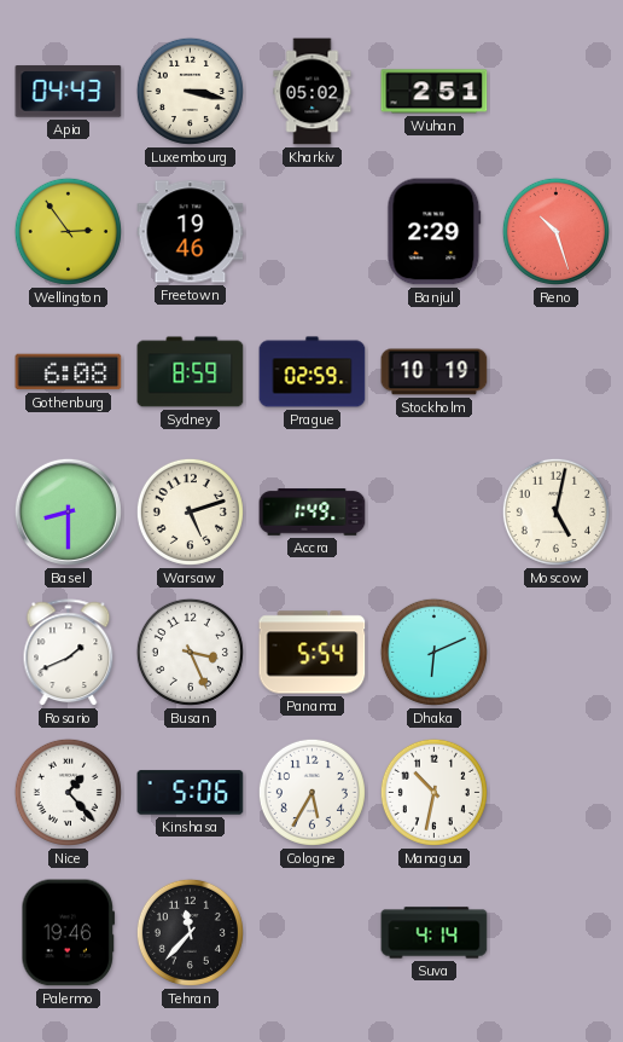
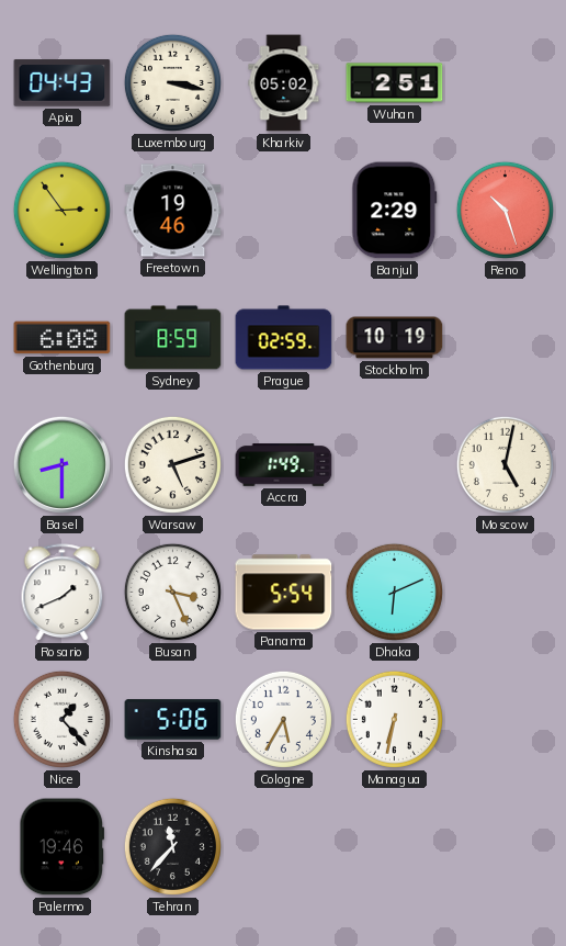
Managua: 10:32 -> 6:32
Suva: 4:14 -> none
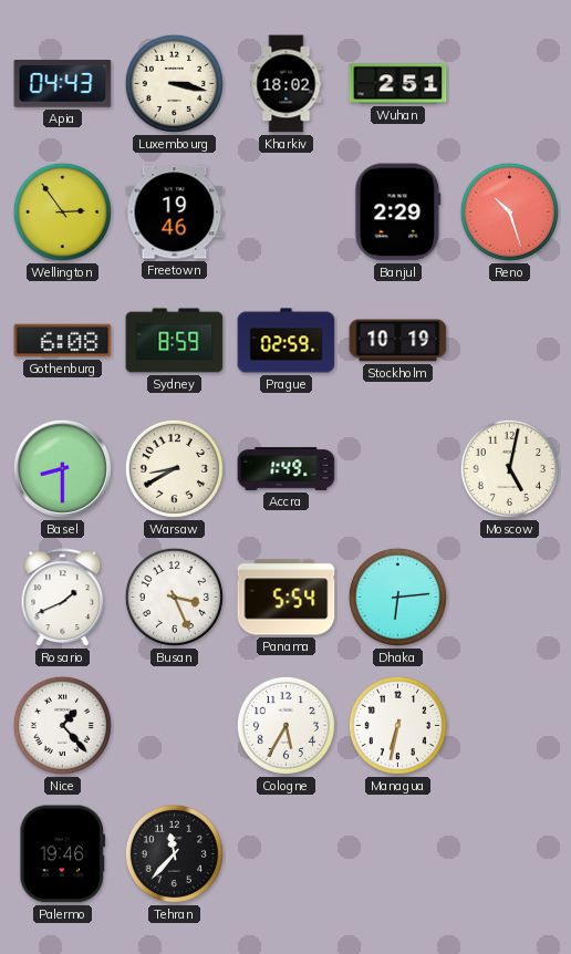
Kharkiv: 05:02 -> 18:02
Warsaw: 5:12 -> 8:40
Dhaka: 6:11 -> 6:14
Kinshasa: 5:06 -> none
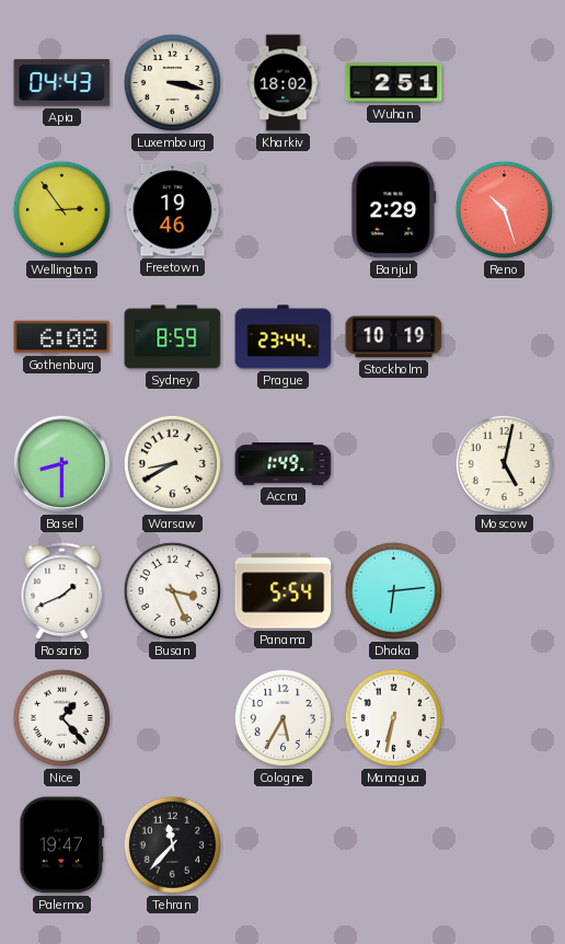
Prague: 02:59 -> 23:44
Palermo: 19:46 -> 19:47
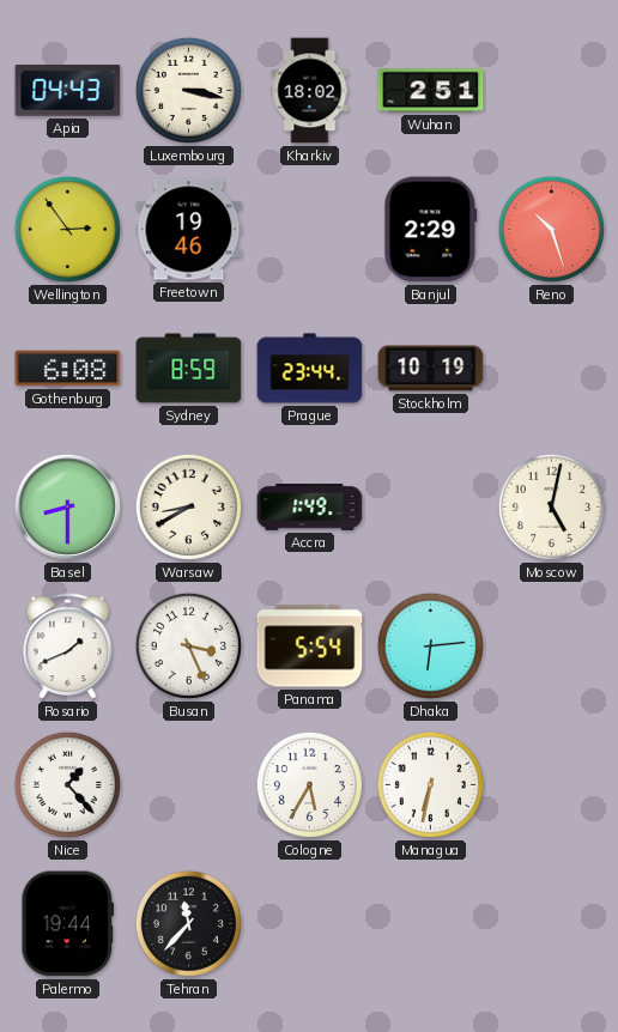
Palermo: 19:47 -> 19:44
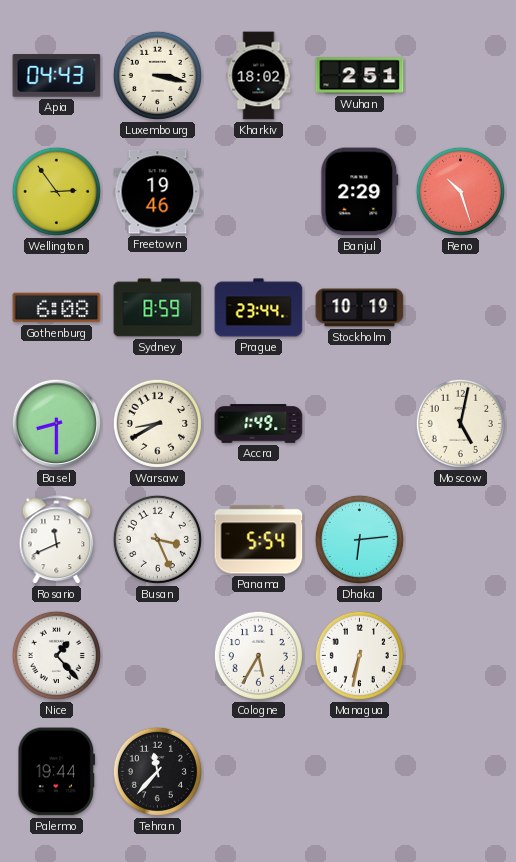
Rosario: 1:41 -> 11:41
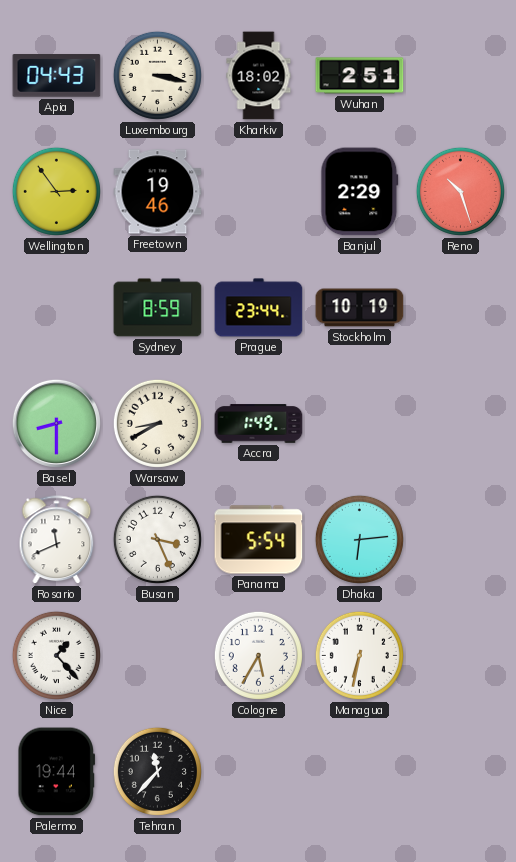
Gothenburg: 6:08 -> none
Moscow: 5:02 -> none
